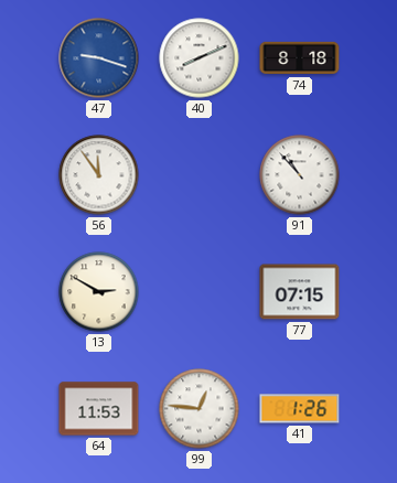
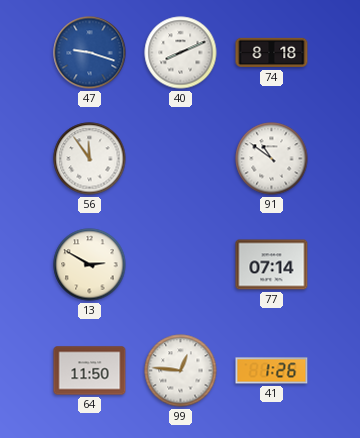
91: 10:53 -> 10:51
77: 07:15 -> 07:14
64: 11:53 -> 11:50
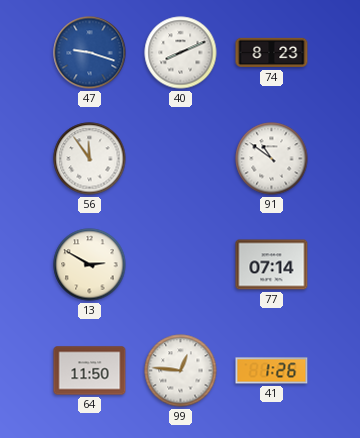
74: 8:18 -> 8:23
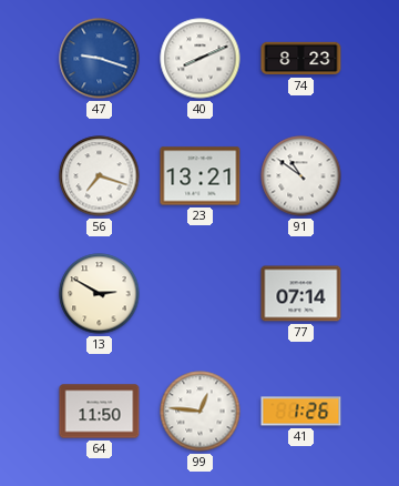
56: 11:54 -> 7:18
23: none -> 13:21
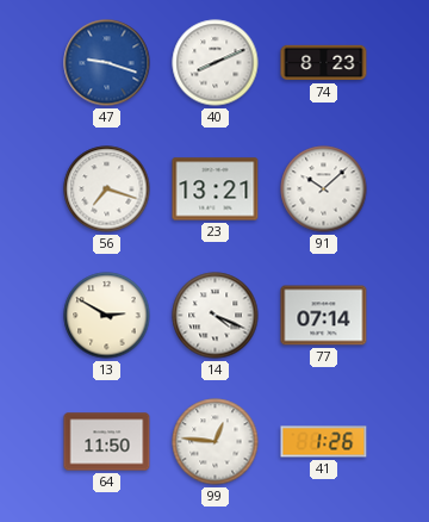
91: 10:51 -> 10:08
14: none -> 4:19
